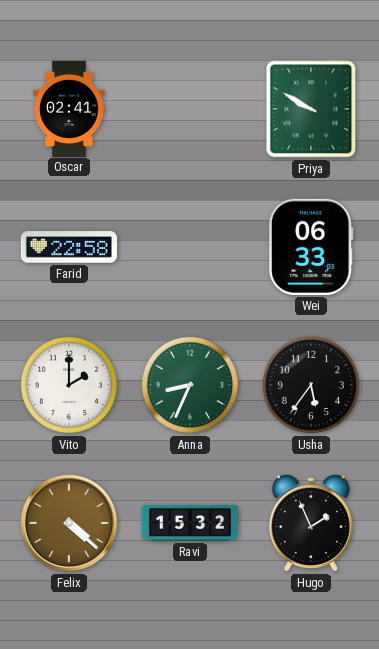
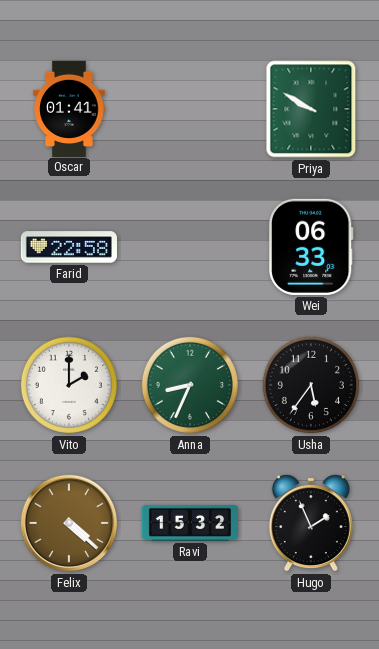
Oscar: 02:41 -> 01:41
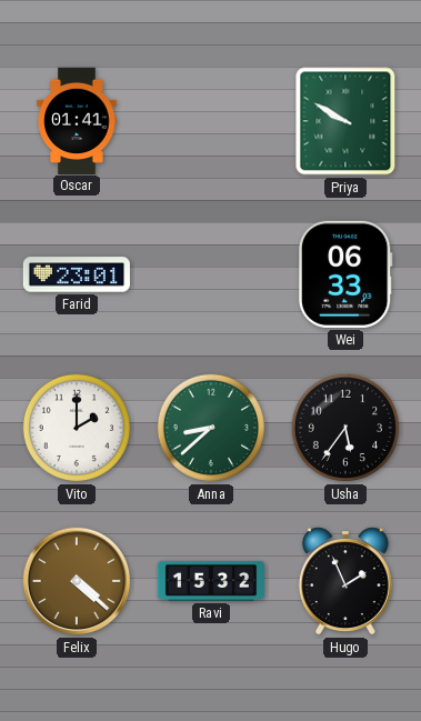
Farid: 22:58 -> 23:01
Anna: 8:34 -> 8:38
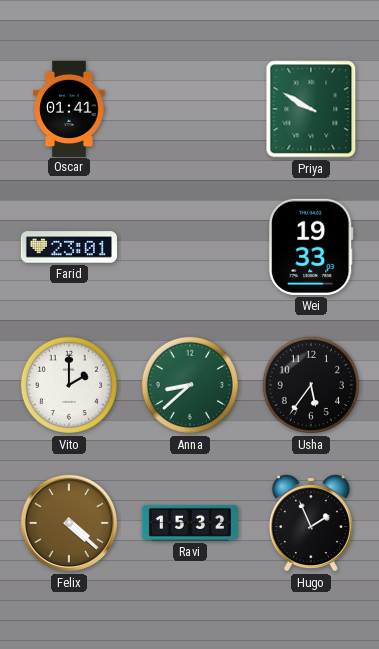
Wei: 06:33 -> 19:33
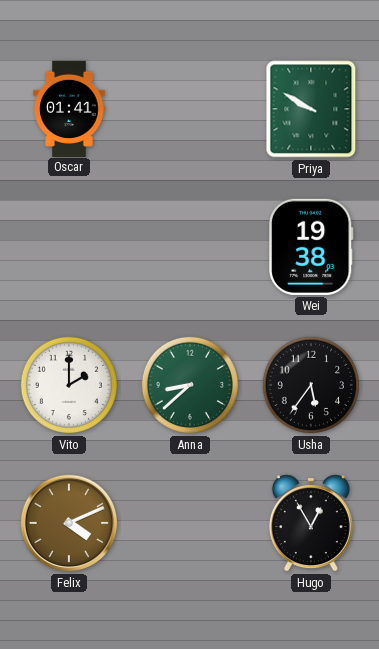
Farid: 23:01 -> none
Wei: 19:33 -> 19:38
Felix: 4:22 -> 4:11
Ravi: 15:32 -> none
Hugo: 1:56 -> 12:55
